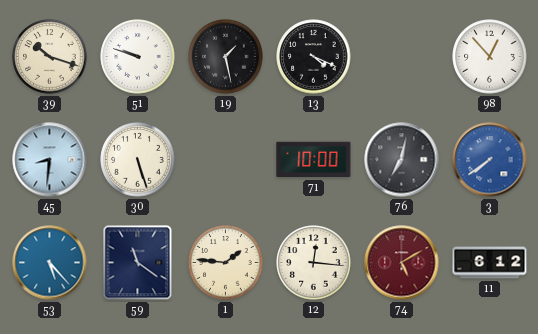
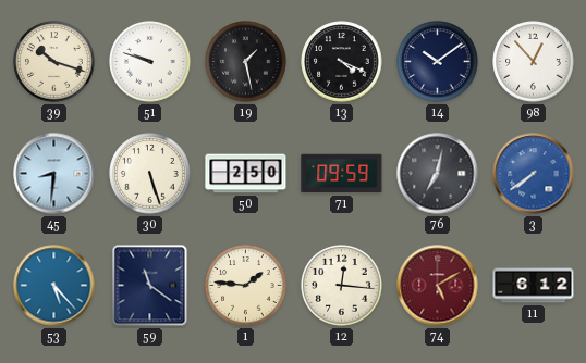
14: none -> 10:09
50: none -> 2:50
71: 10:00 -> 09:59
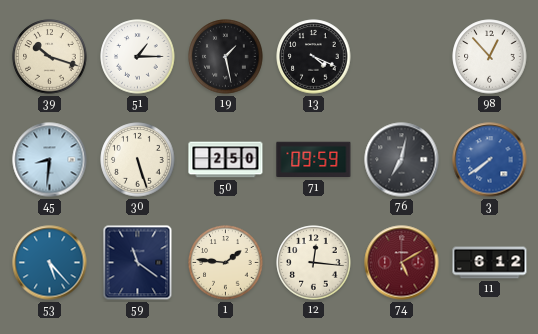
51: 9:48 -> 1:15
14: 10:09 -> none
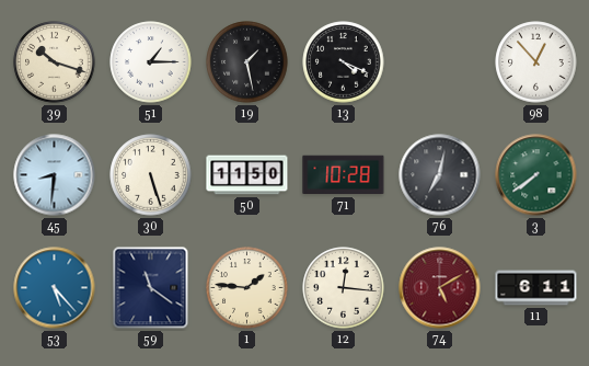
50: 2:50 -> 11:50
71: 09:59 -> 10:28
3 dial: blue -> green
11: 6:12 -> 6:11
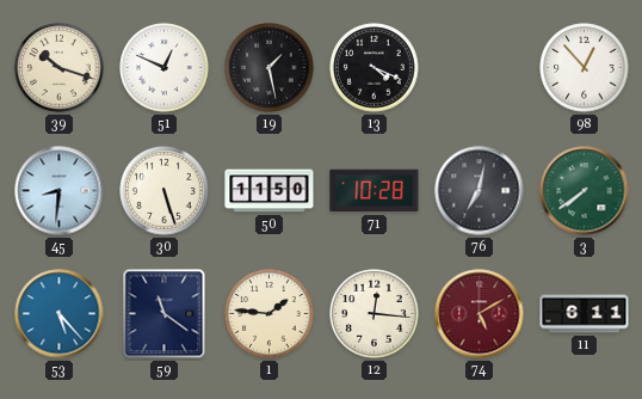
51: 1:15 -> 12:49
